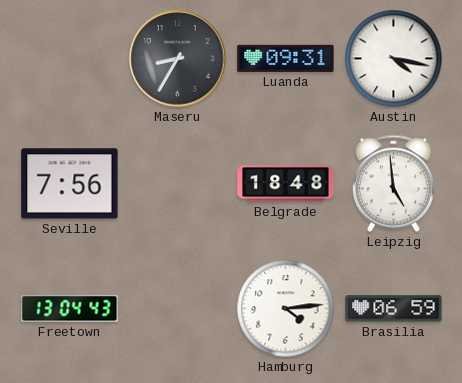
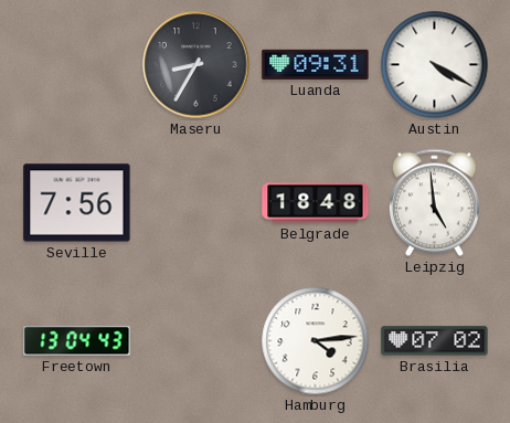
Austin: 4:17 -> 4:20
Brasilia: 06:59 -> 07:02
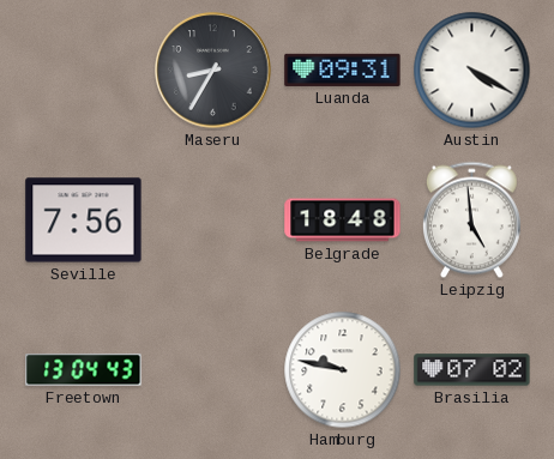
Hamburg: 4:14 -> 9:47
